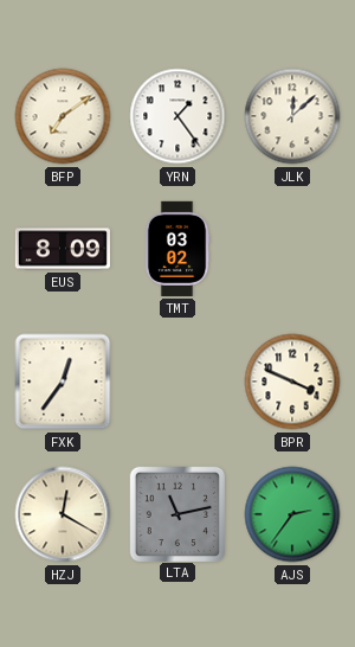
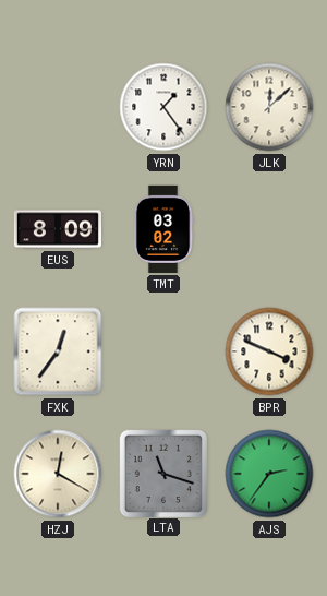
BFP: 7:09 -> none
LTA: 11:13 -> 11:18
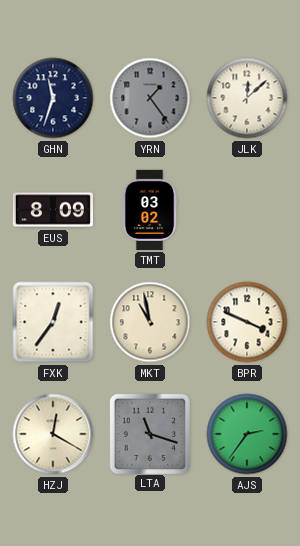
GHN: none -> 11:33
YRN dial: white -> grey
MKT: none -> 10:58
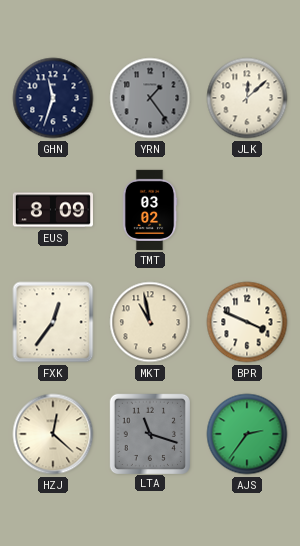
HZJ: 12:20 -> 12:22
